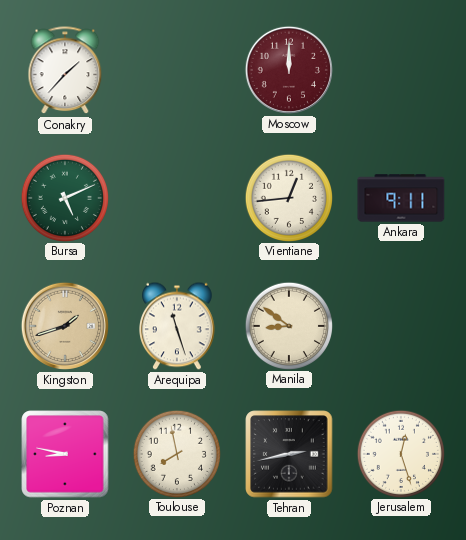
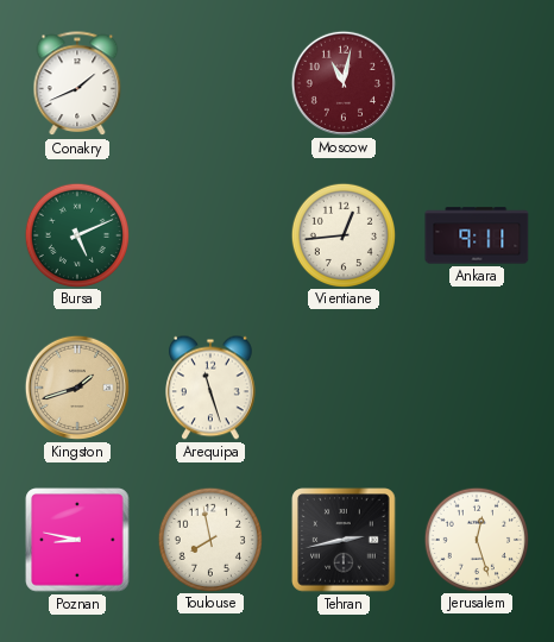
Conakry: 1:37 -> 1:41
Moscow: 12:00 -> 11:02
Manila: 8:51 -> none
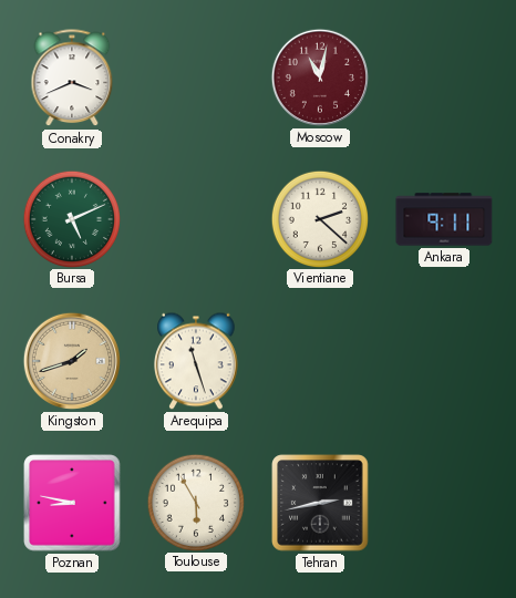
Conakry: 1:41 -> 3:41
Vientiane: 12:44 -> 2:22
Toulouse: 7:58 -> 5:55
Jerusalem: 12:27 -> none
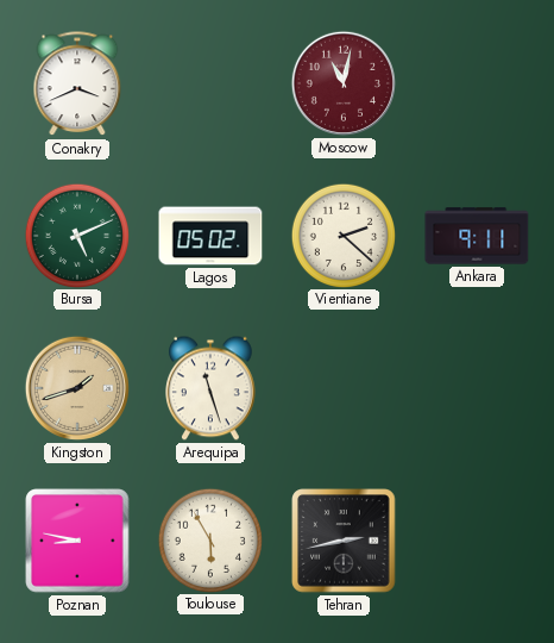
Lagos: none -> 05:02
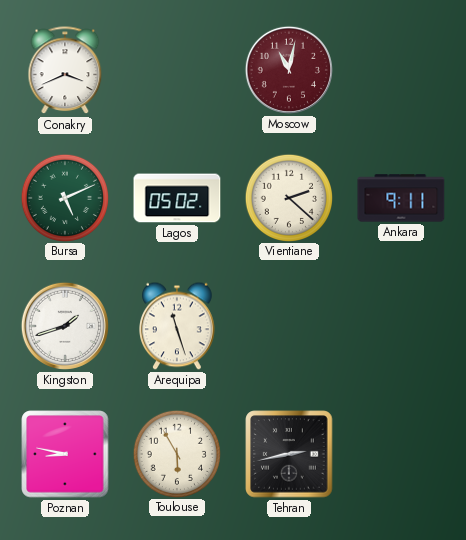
Kingston dial: champagne -> white
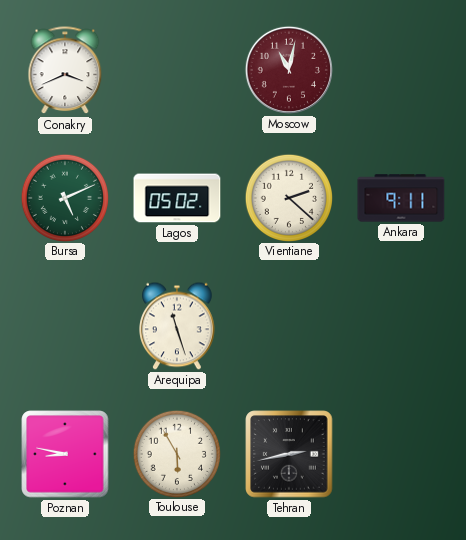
Kingston: 1:42 -> none
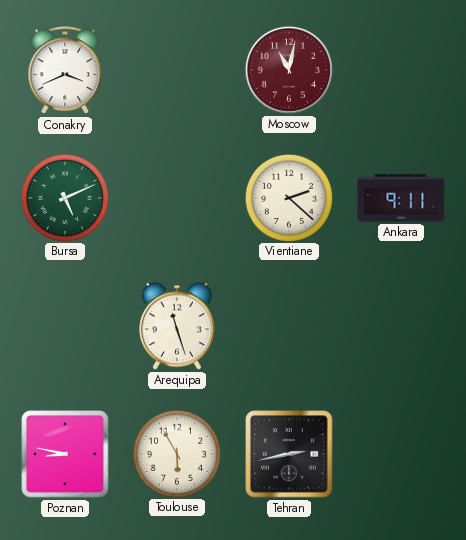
Lagos: 05:02 -> none
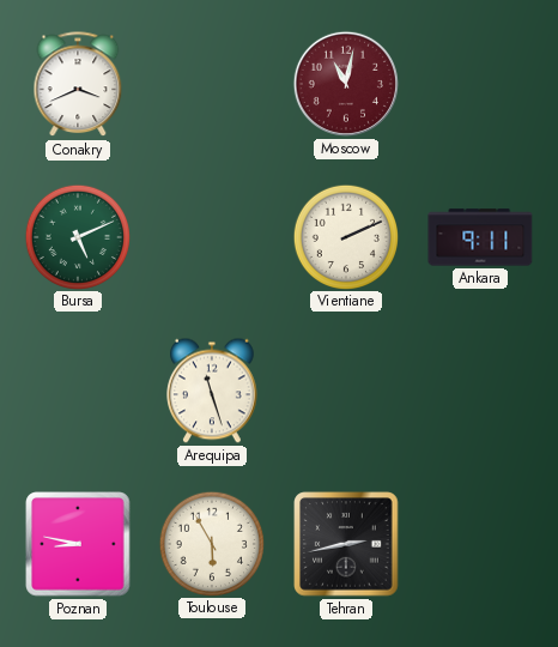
Vientiane: 2:22 -> 2:11
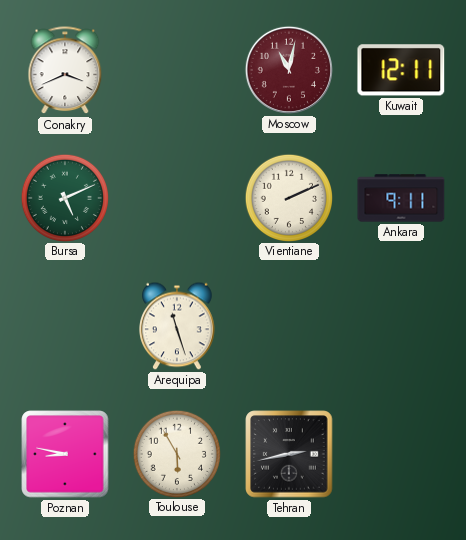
Kuwait: none -> 12:11
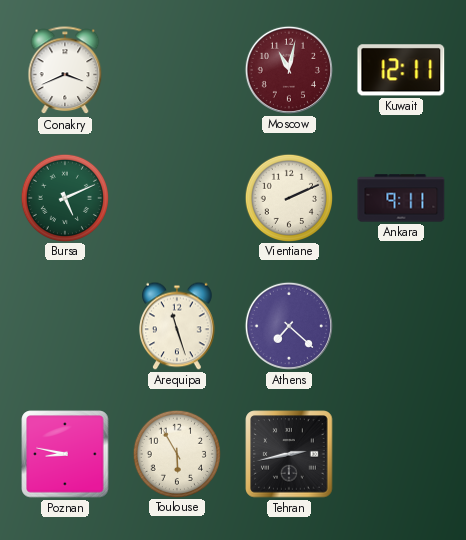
Athens: none -> 7:22
